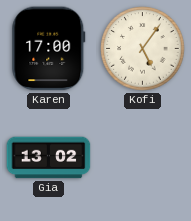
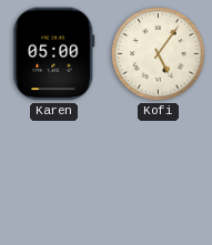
Karen: 17:00 -> 05:00
Gia: 13:02 -> none
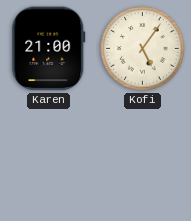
Karen: 05:00 -> 21:00
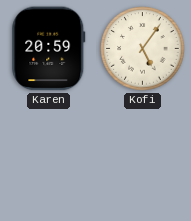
Karen: 21:00 -> 20:59
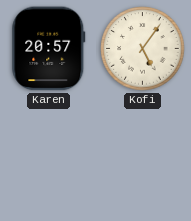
Karen: 20:59 -> 20:57
